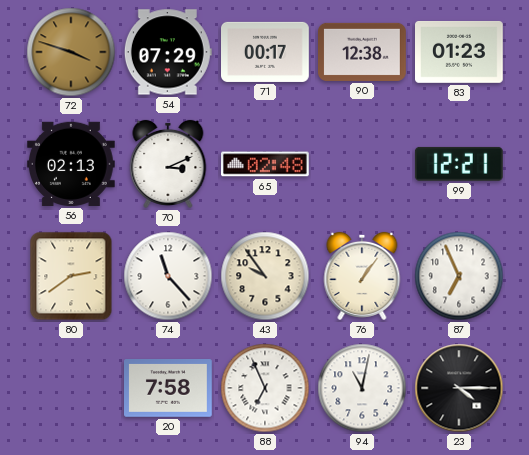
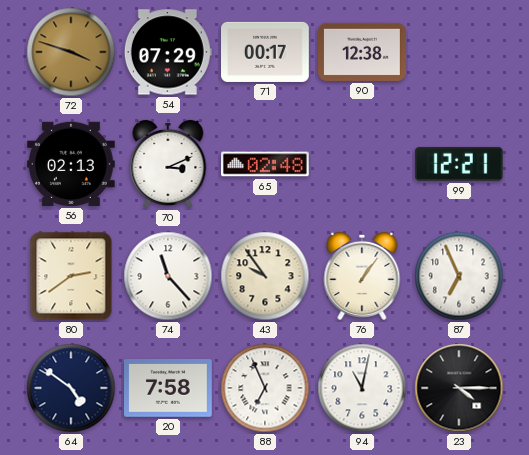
83: 01:23 -> none
64: none -> 4:51
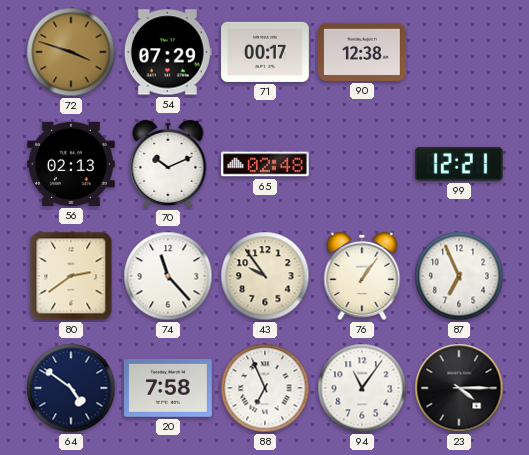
70: 3:11 -> 10:11
94: 11:02 -> 11:06
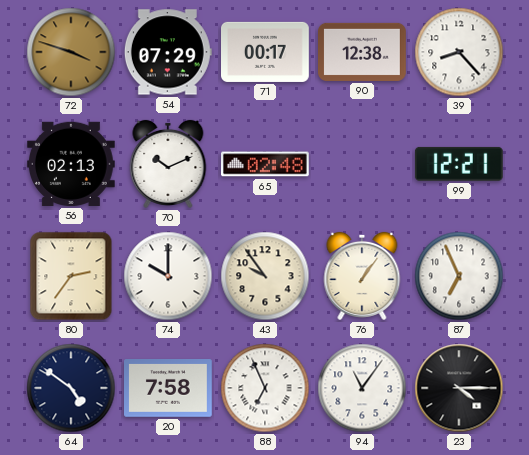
39: none -> 8:23
80: 2:39 -> 2:36
74: 11:23 -> 10:00
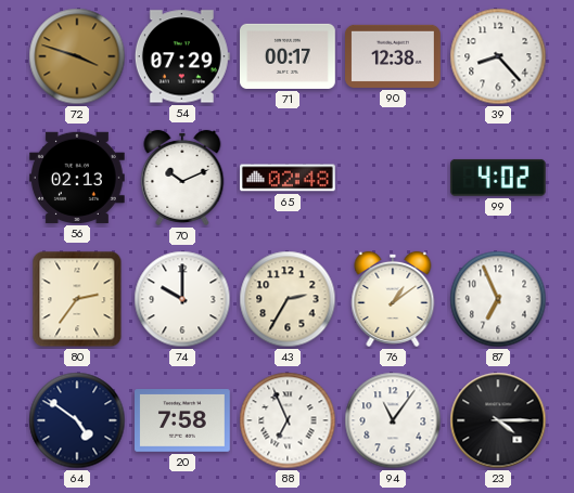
99: 12:21 -> 4:02
43: 9:54 -> 2:35
76: 1:06 -> 1:09
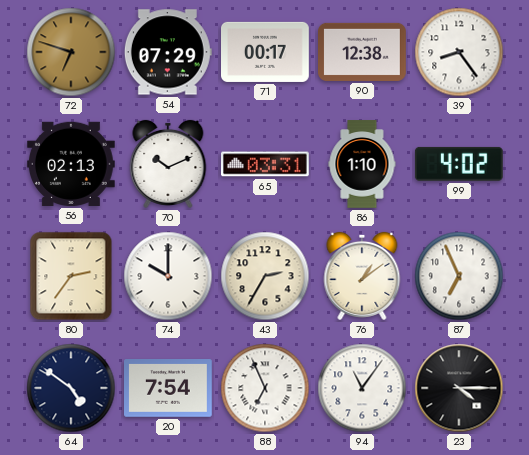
72: 3:48 -> 6:48
39: 8:23 -> 8:24
65: 02:48 -> 03:31
86: none -> 1:10
20: 7:58 -> 7:54
